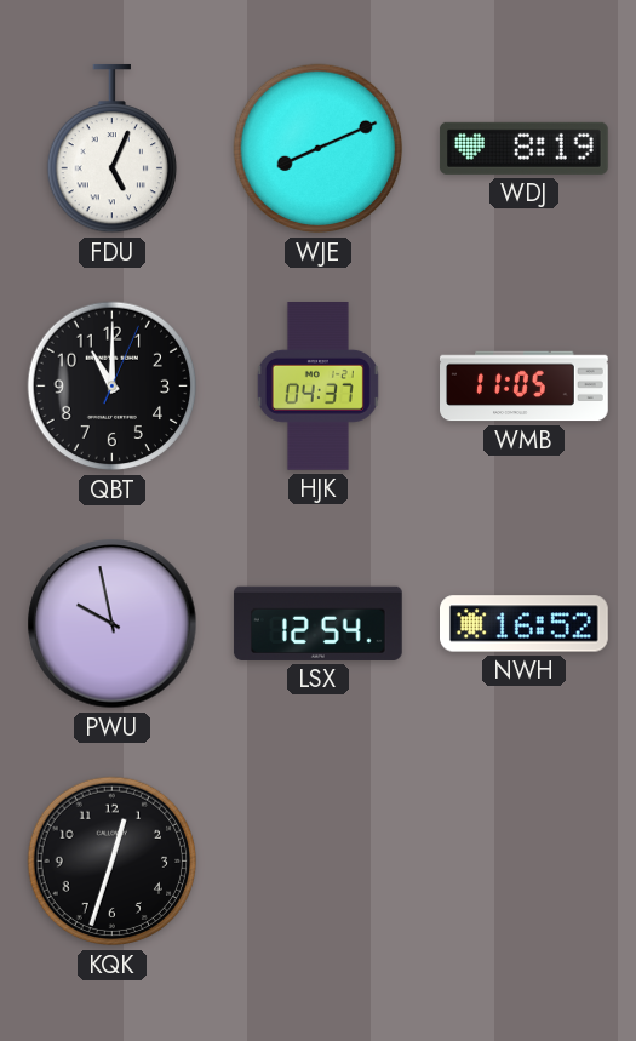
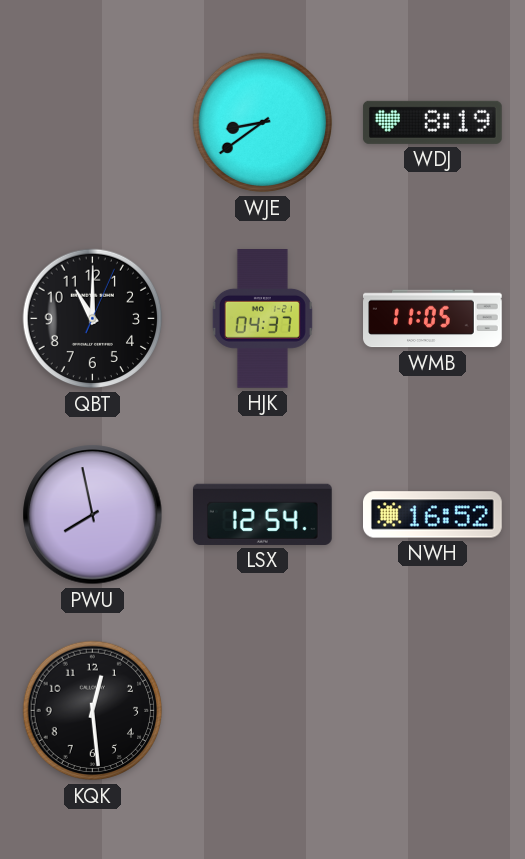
FDU: 5:04 -> none
WJE: 8:11 -> 8:39
PWU: 9:58 -> 7:58
KQK: 12:33 -> 12:29
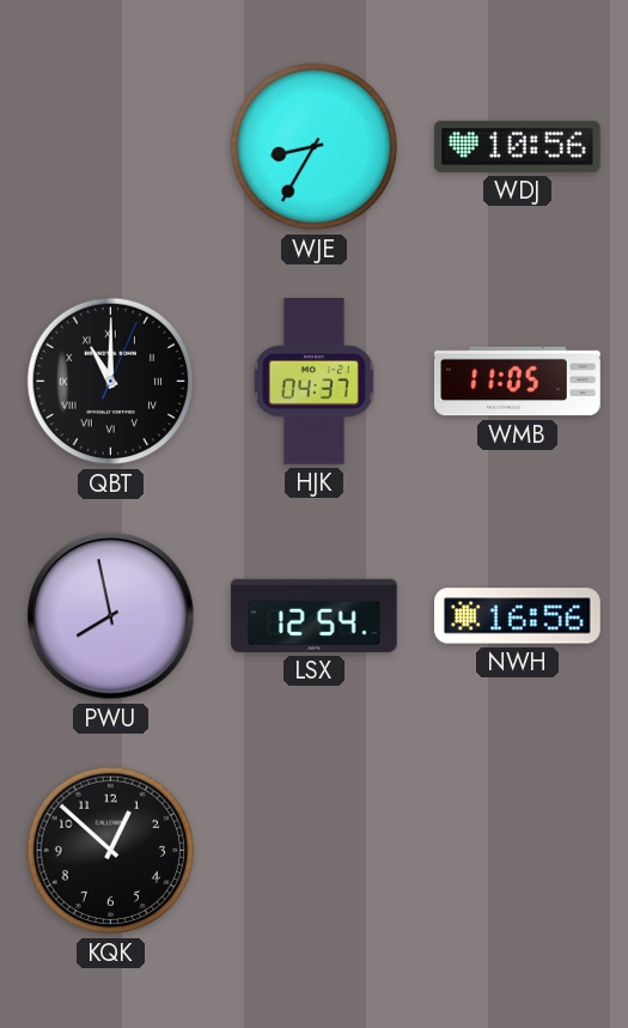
WJE: 8:39 -> 8:35
WDJ: 8:19 -> 10:56
QBT numerals: Arabic -> Roman
NWH: 16:52 -> 16:56
KQK: 12:29 -> 12:52
